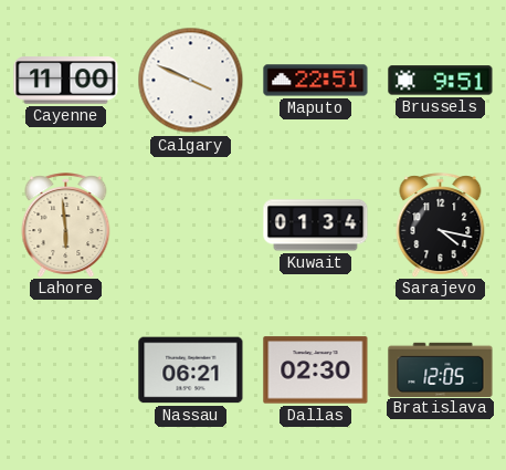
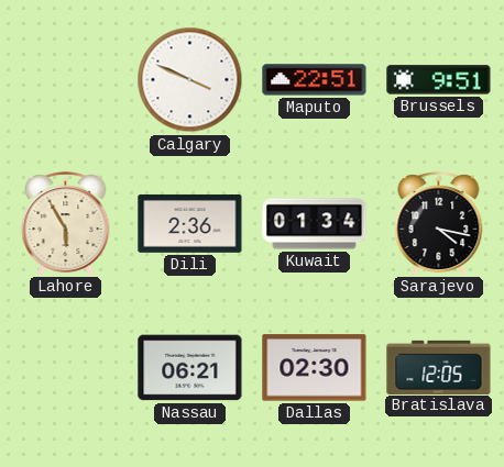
Cayenne: 11:00 -> none
Lahore: 5:59 -> 5:55
Dili: none -> 2:36
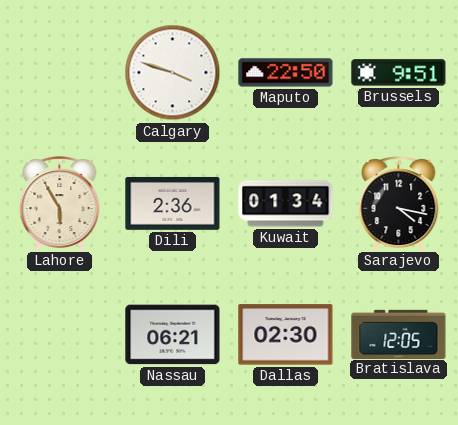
Calgary: 3:49 -> 3:48
Maputo: 22:51 -> 22:50
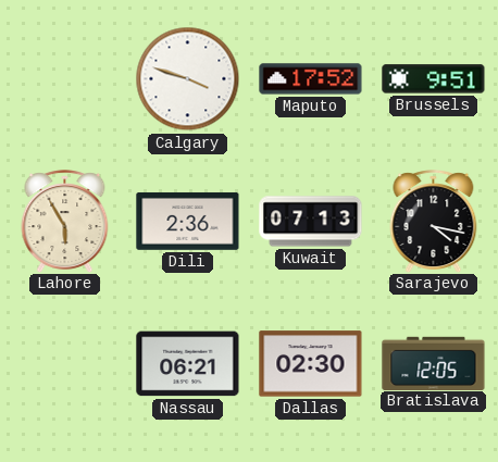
Maputo: 22:50 -> 17:52
Kuwait: 01:34 -> 07:13
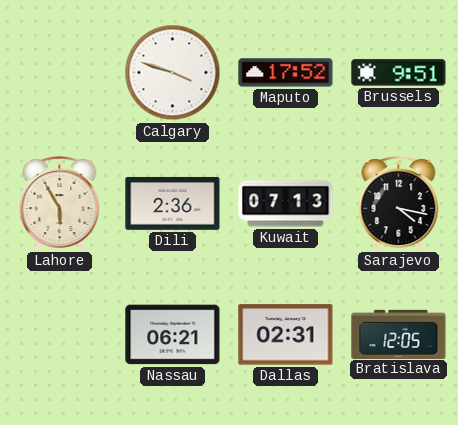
Dallas: 02:30 -> 02:31
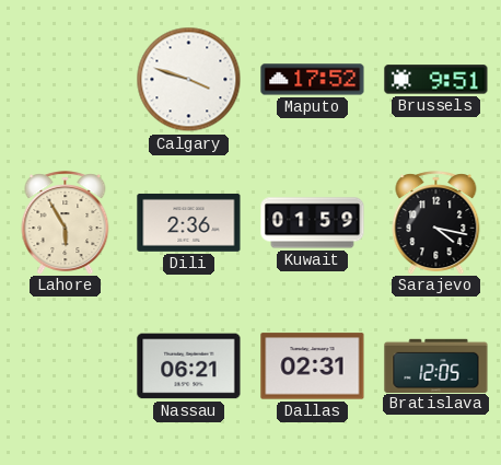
Kuwait: 07:13 -> 01:59
